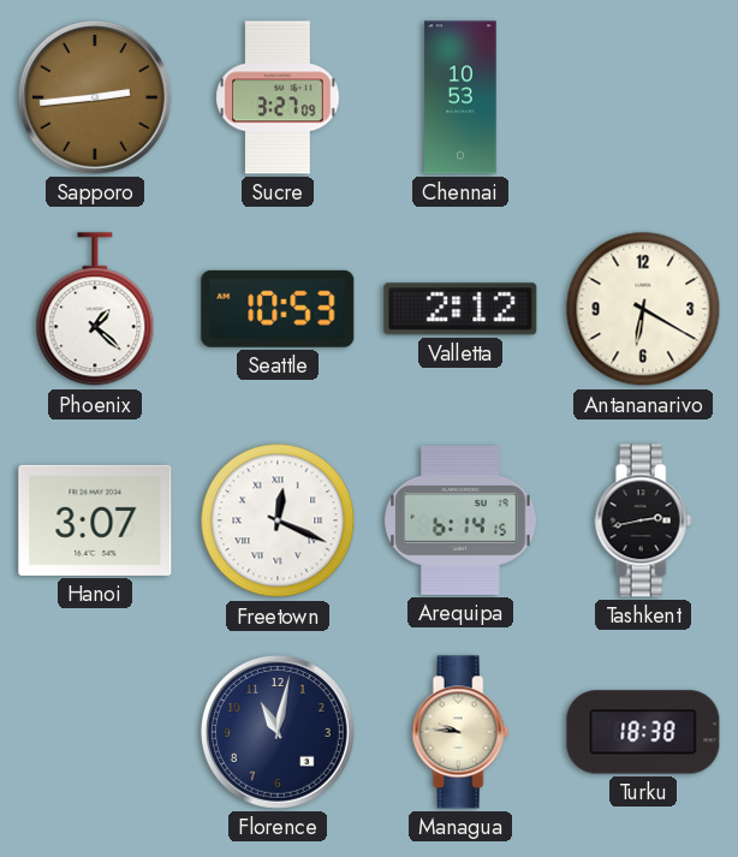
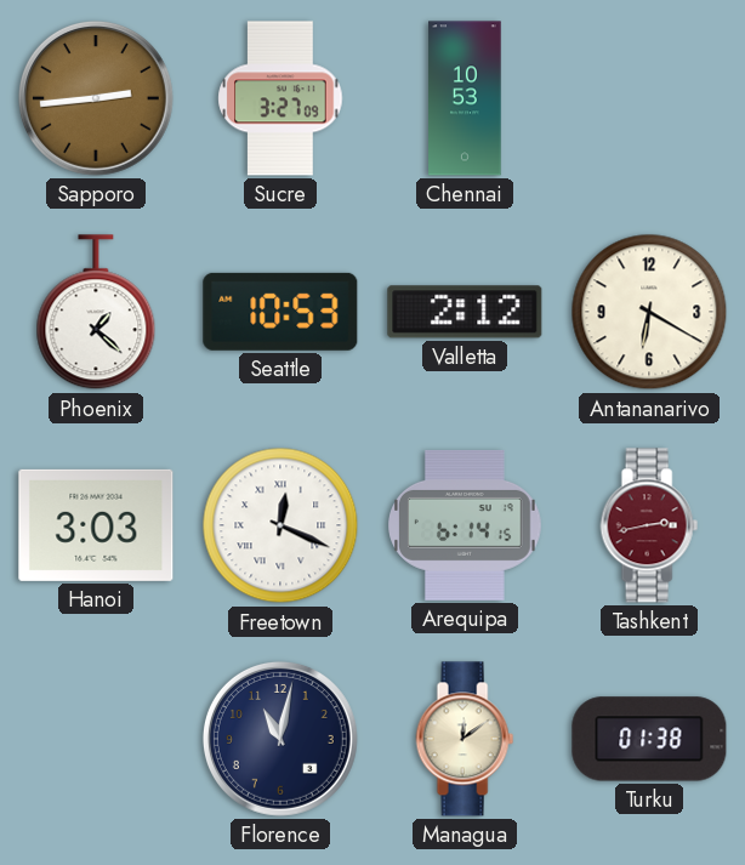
Hanoi: 3:07 -> 3:03
Tashkent dial: black -> burgundy
Managua: 9:46 -> 12:09
Turku: 18:38 -> 01:38
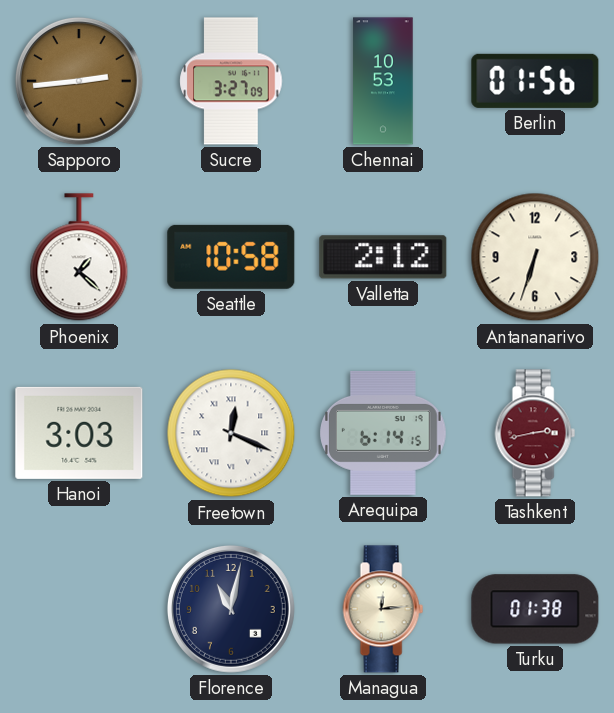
Berlin: none -> 01:56
Seattle: 10:53 -> 10:58
Antananarivo: 6:20 -> 6:33
Managua: 12:09 -> 12:14
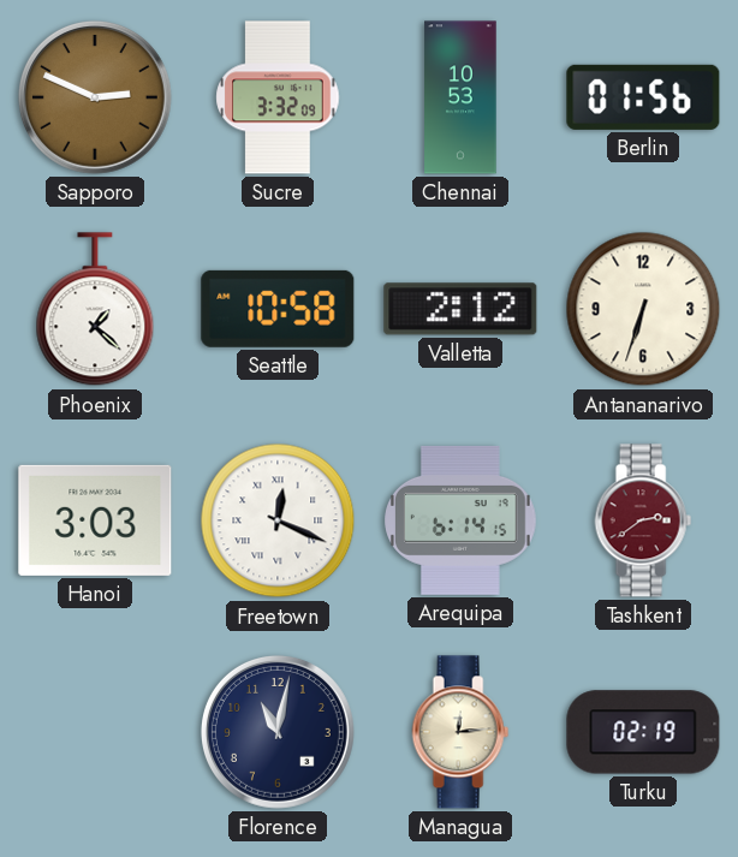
Sapporo: 2:44 -> 2:49
Sucre: 3:27 -> 3:32
Tashkent: 2:43 -> 2:39
Turku: 01:38 -> 02:19
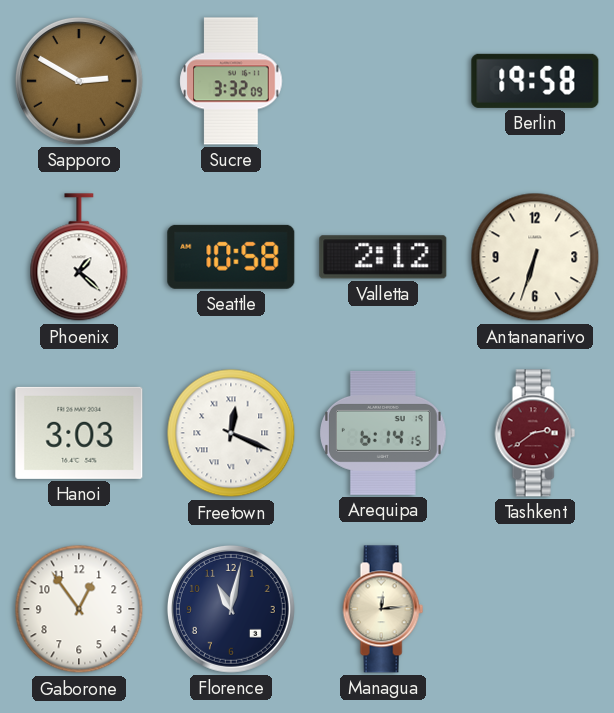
Sapporo: 2:49 -> 2:50
Chennai: 10:53 -> none
Berlin: 01:56 -> 19:58
Gaborone: none -> 12:54
Turku: 02:19 -> none
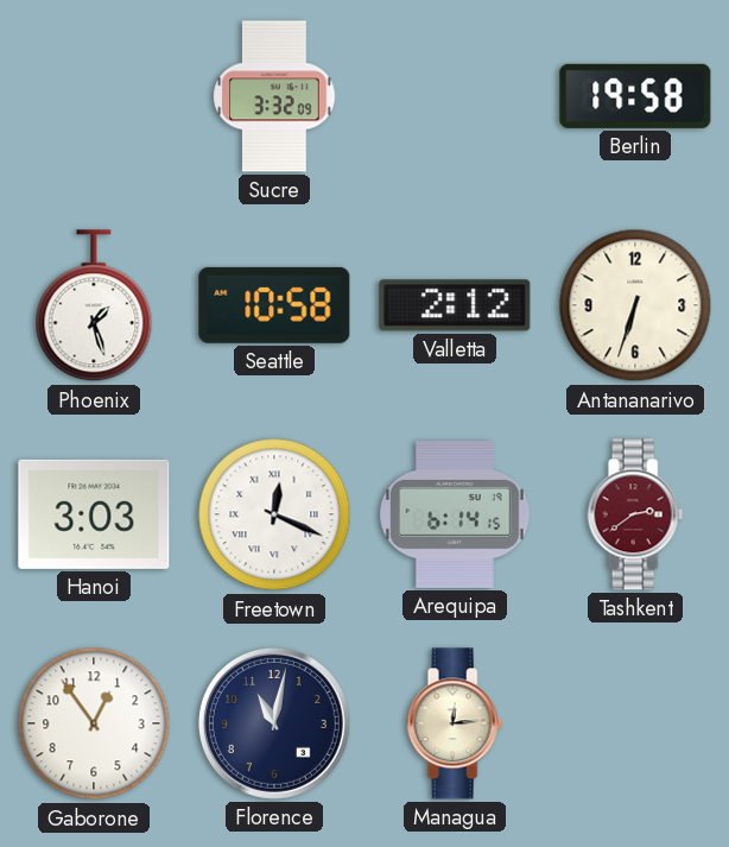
Sapporo: 2:50 -> none
Phoenix: 1:22 -> 1:27
